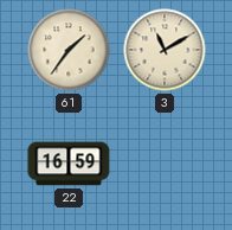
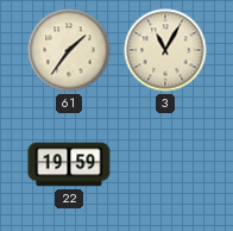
3: 11:10 -> 11:05
22: 16:59 -> 19:59
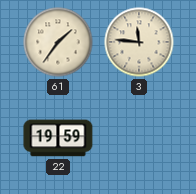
3: 11:05 -> 11:46
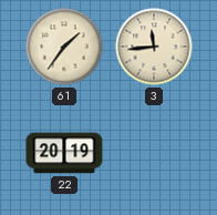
3: 11:46 -> 11:44
22: 19:59 -> 20:19
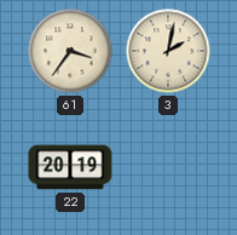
61: 1:36 -> 3:36
3: 11:44 -> 2:02
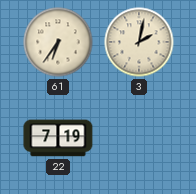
61: 3:36 -> 6:36
22: 20:19 -> 7:19
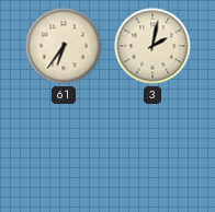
22: 7:19 -> none
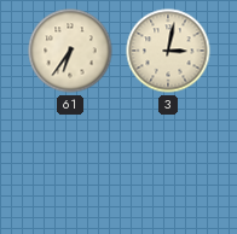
3: 2:02 -> 3:02
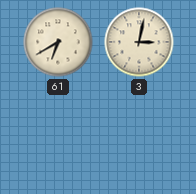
61: 6:36 -> 6:40
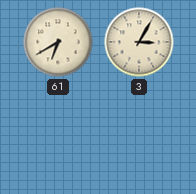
3: 3:02 -> 3:05
